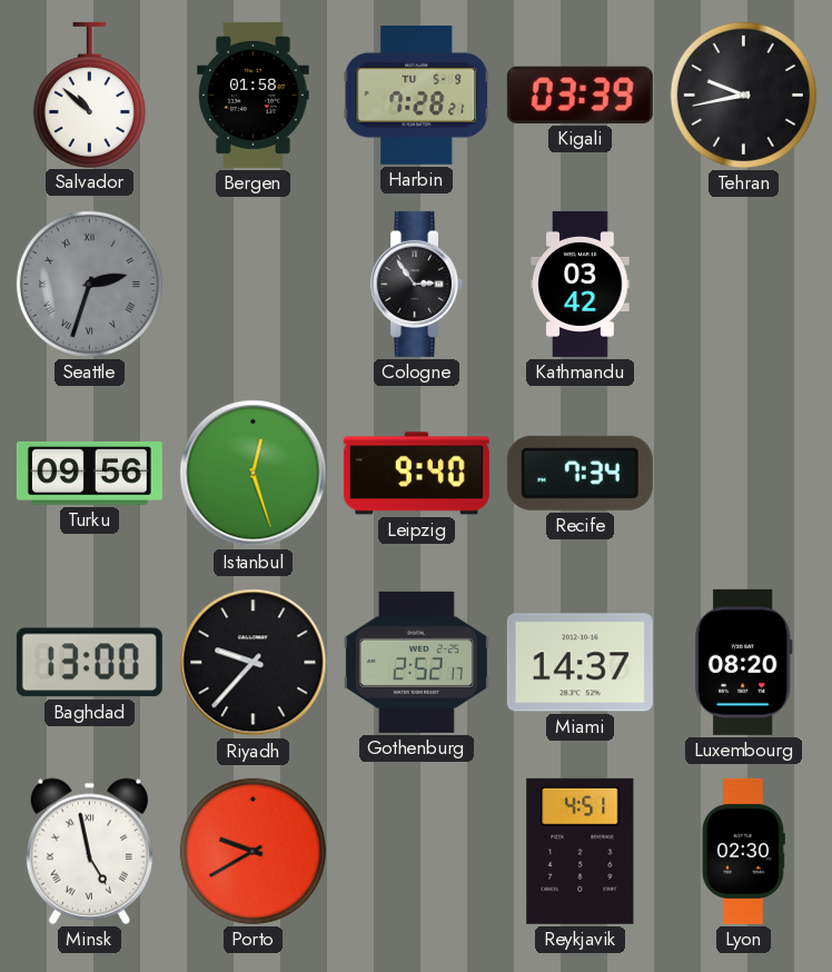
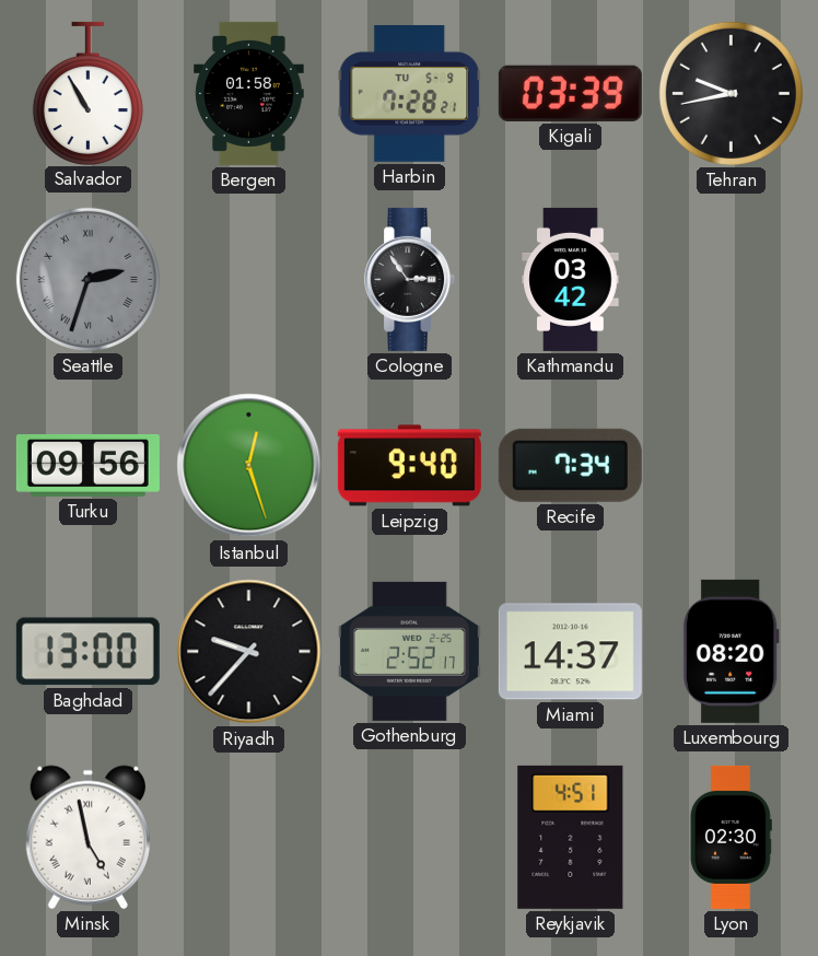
Salvador: 10:52 -> 10:55
Porto: 9:40 -> none
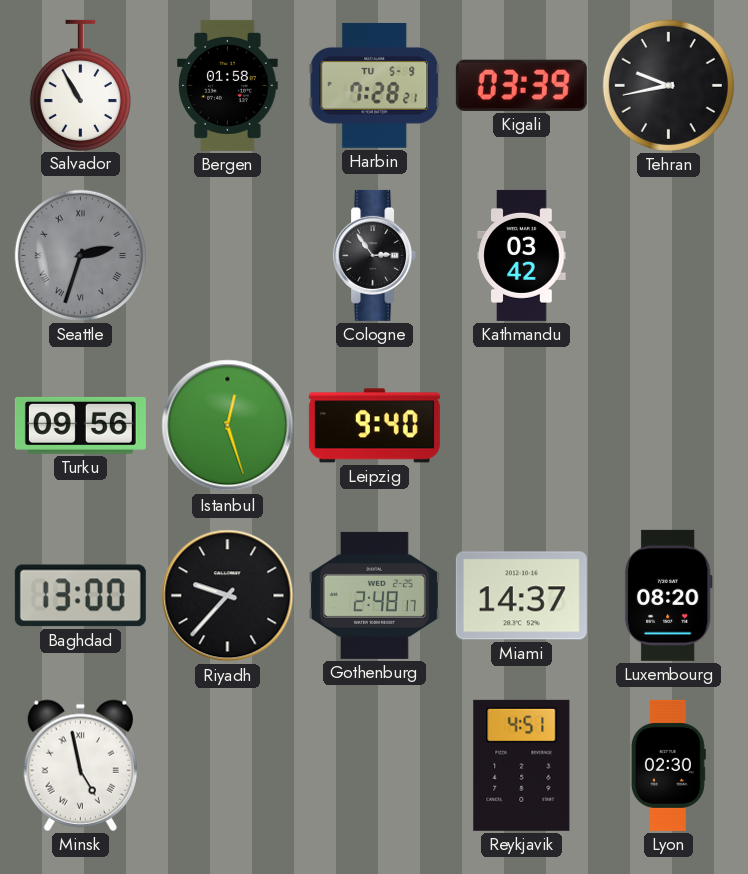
Recife: 7:34 -> none
Gothenburg: 2:52 -> 2:48
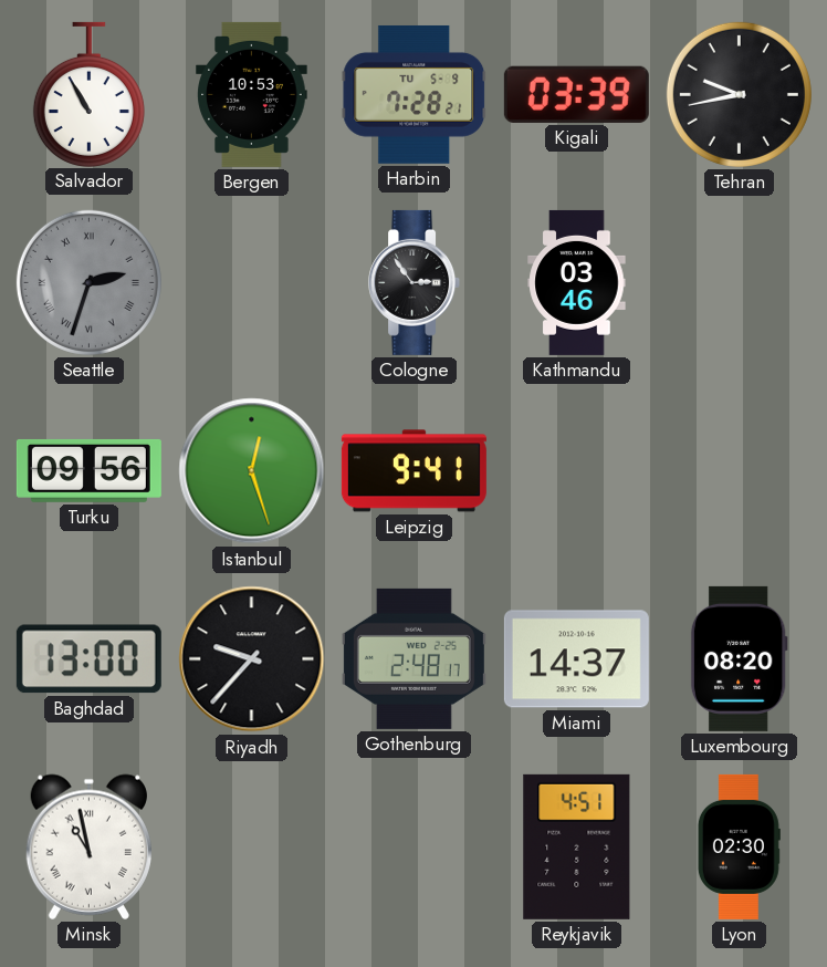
Bergen: 01:58 -> 10:53
Kathmandu: 03:42 -> 03:46
Leipzig: 9:40 -> 9:41
Minsk: 4:58 -> 10:58
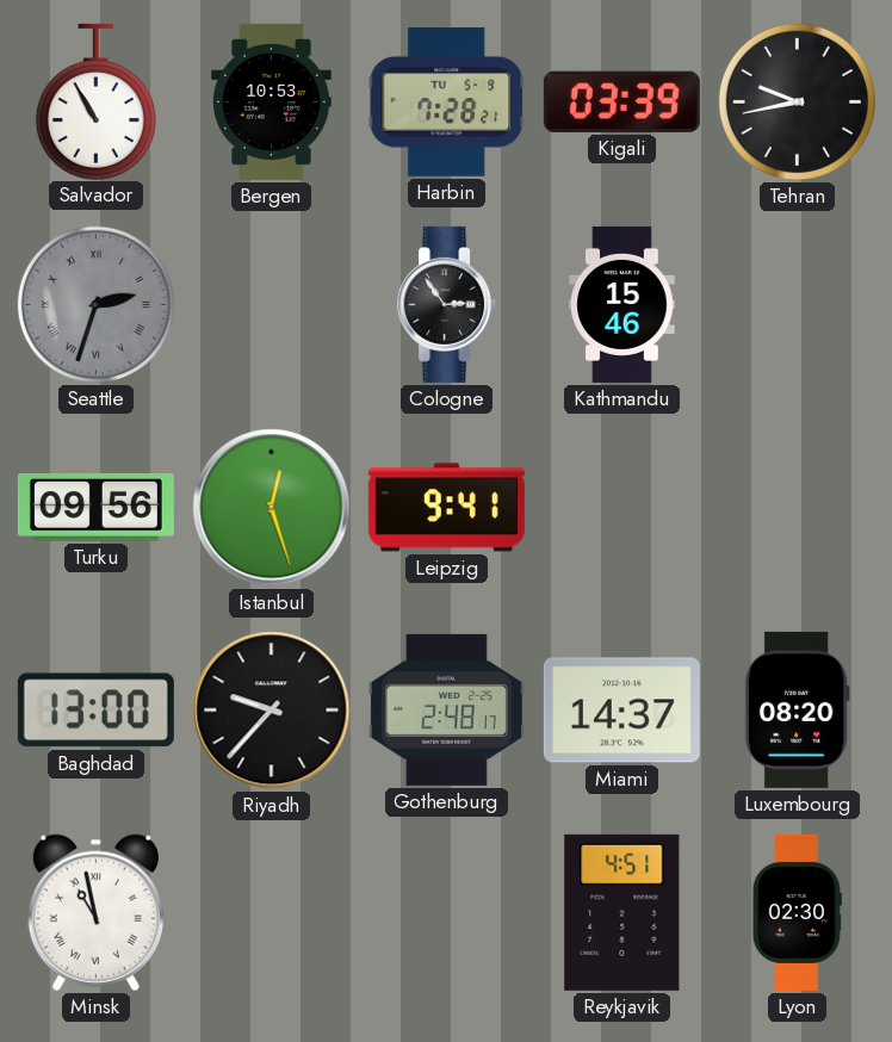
Kathmandu: 03:46 -> 15:46
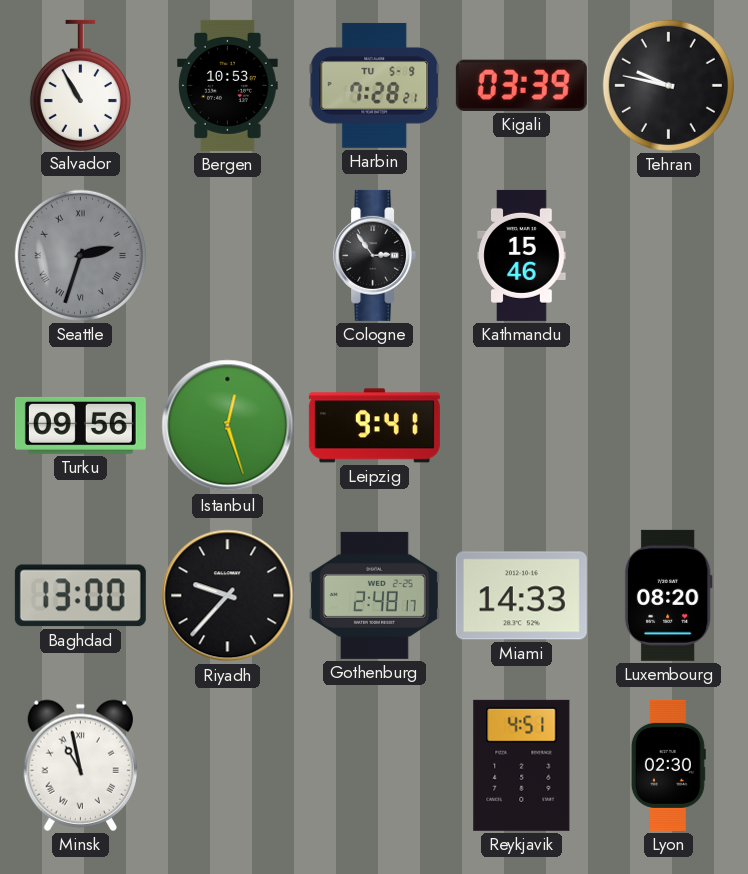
Tehran: 9:43 -> 9:47
Miami: 14:37 -> 14:33
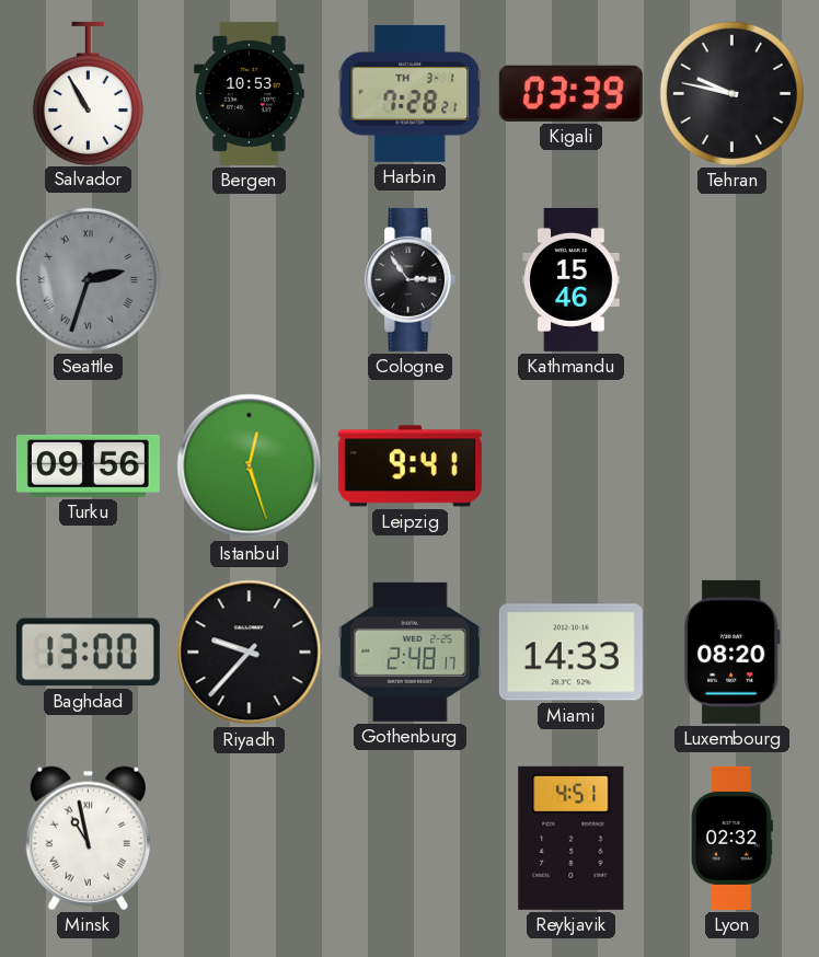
Harbin date: TU 5-9 -> TH 3-1
Lyon: 02:30 -> 02:32
